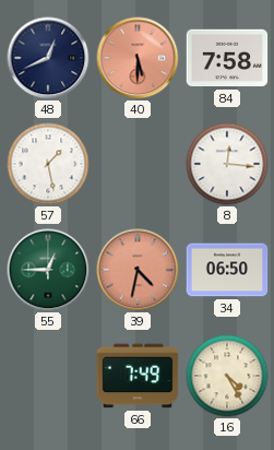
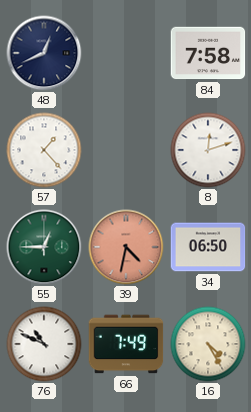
40: 5:30 -> none
57: 1:28 -> 1:23
8: 12:16 -> 12:12
76: none -> 10:49
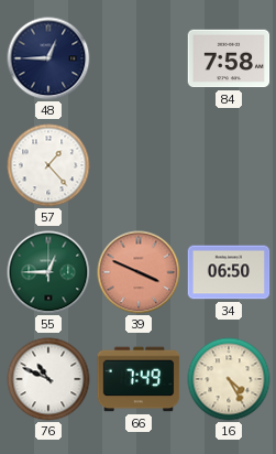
48: 12:41 -> 12:45
8: 12:12 -> none
39: 4:32 -> 3:49
